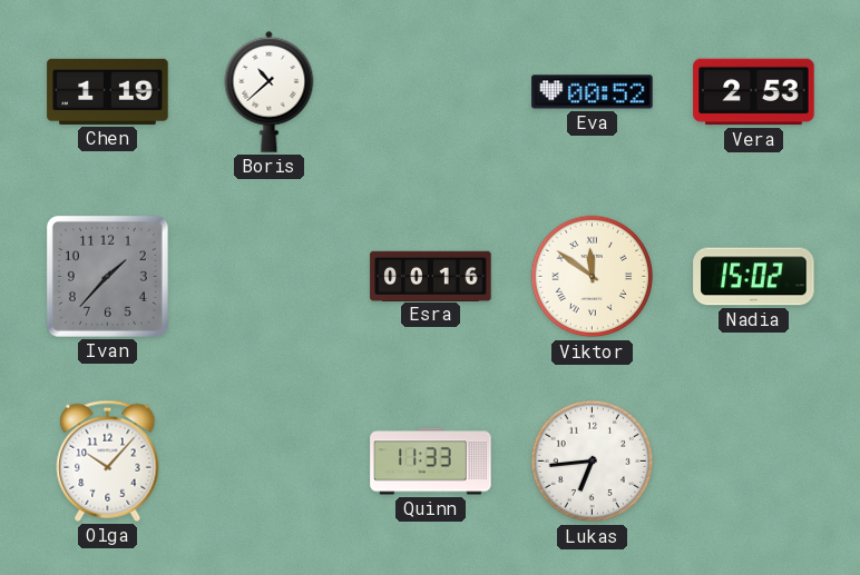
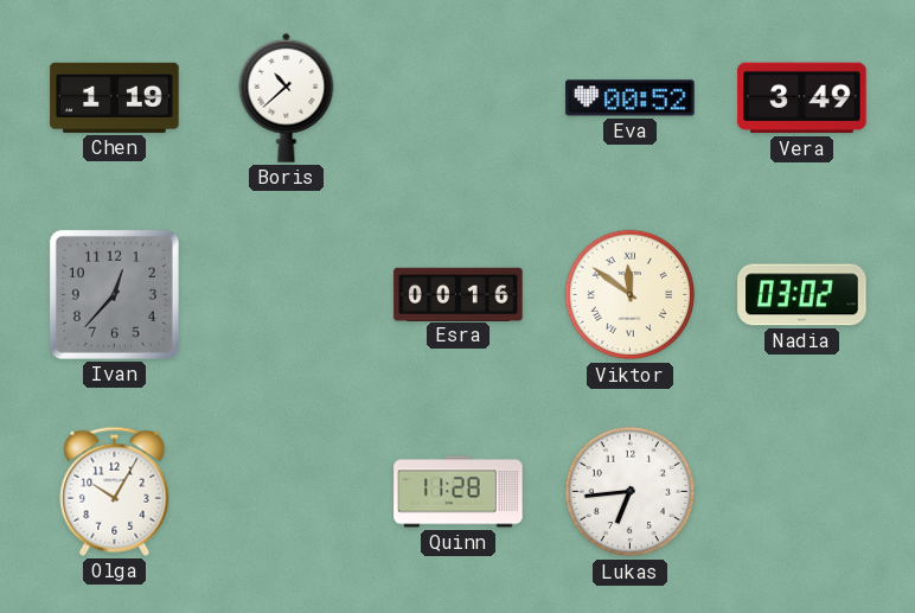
Vera: 2:53 -> 3:49
Ivan: 1:37 -> 12:37
Nadia: 15:02 -> 03:02
Olga: 10:07 -> 10:05
Quinn: 11:33 -> 11:28
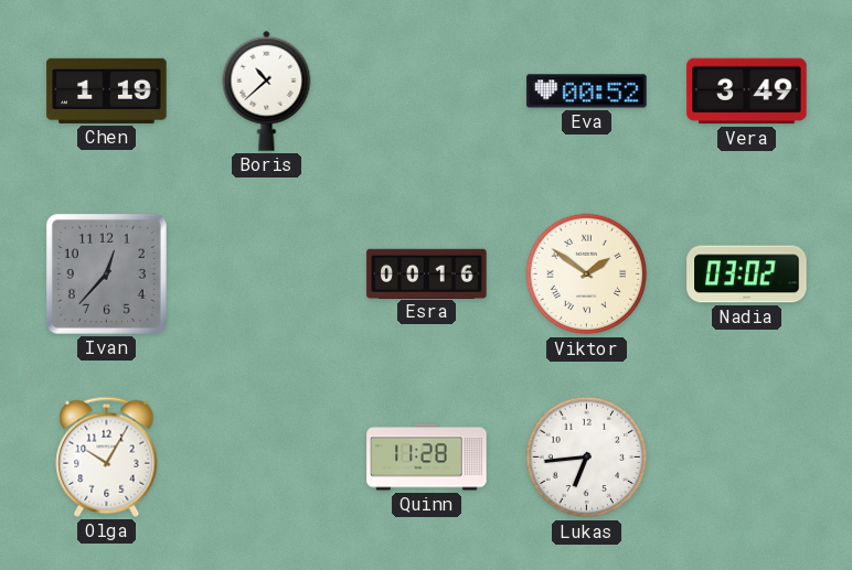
Viktor: 11:51 -> 1:51
